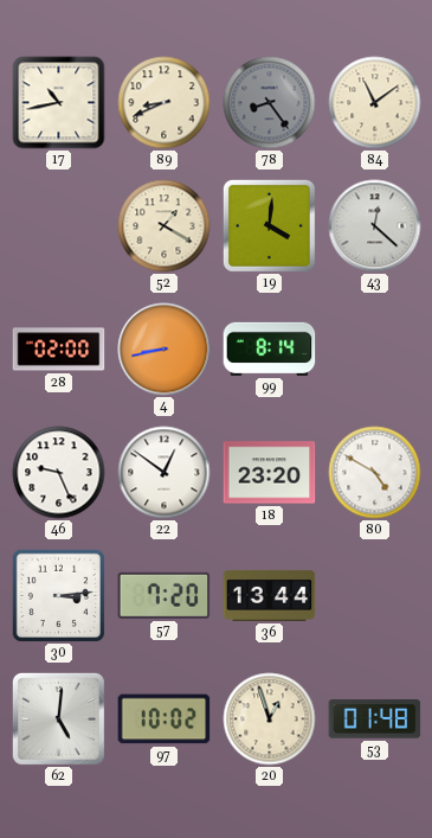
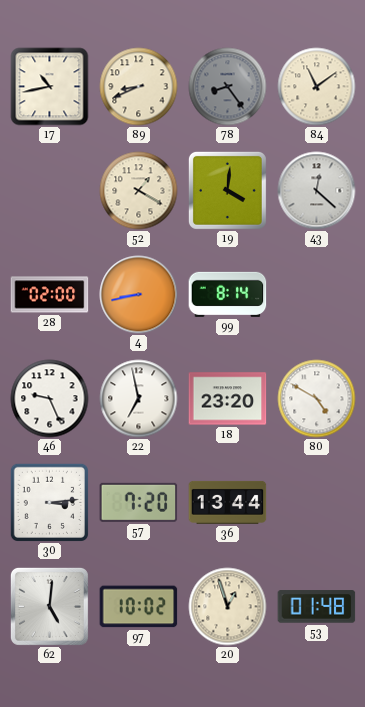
22: 12:51 -> 6:58
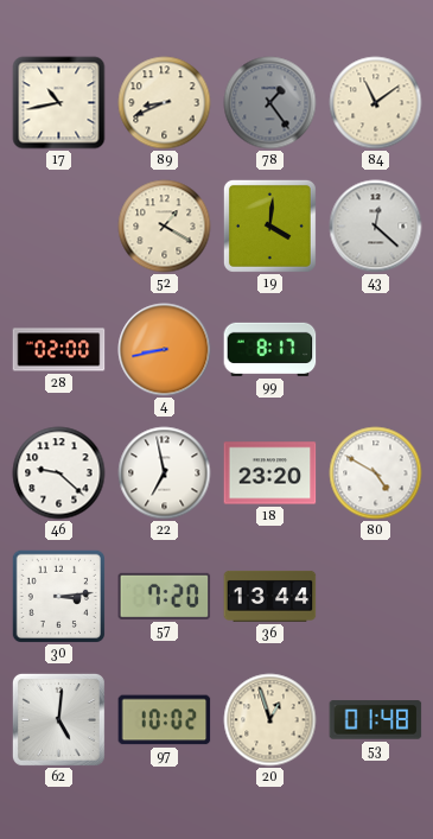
78: 8:24 -> 1:24
99: 8:14 -> 8:17
46: 9:26 -> 9:22
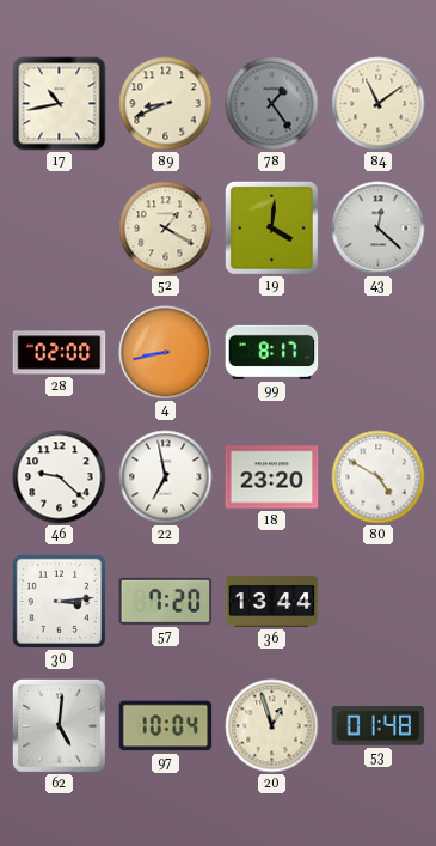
97: 10:02 -> 10:04
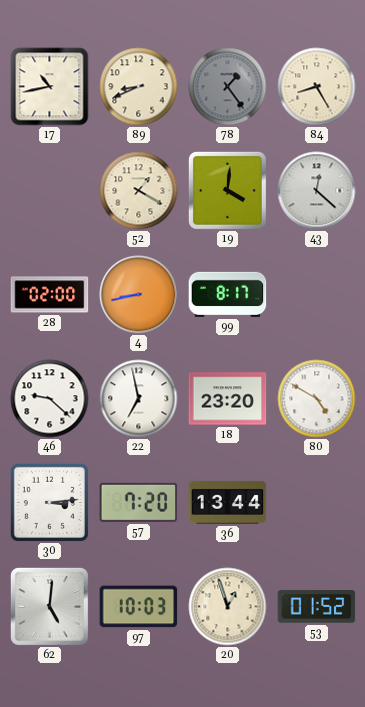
84: 11:09 -> 8:25
97: 10:04 -> 10:03
53: 01:48 -> 01:52
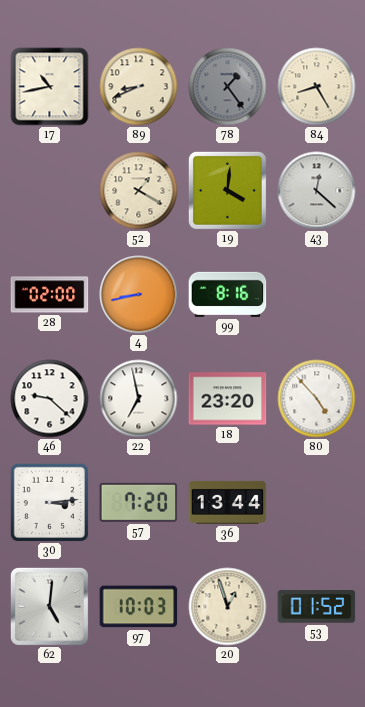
99: 8:17 -> 8:16
80: 4:50 -> 4:53
